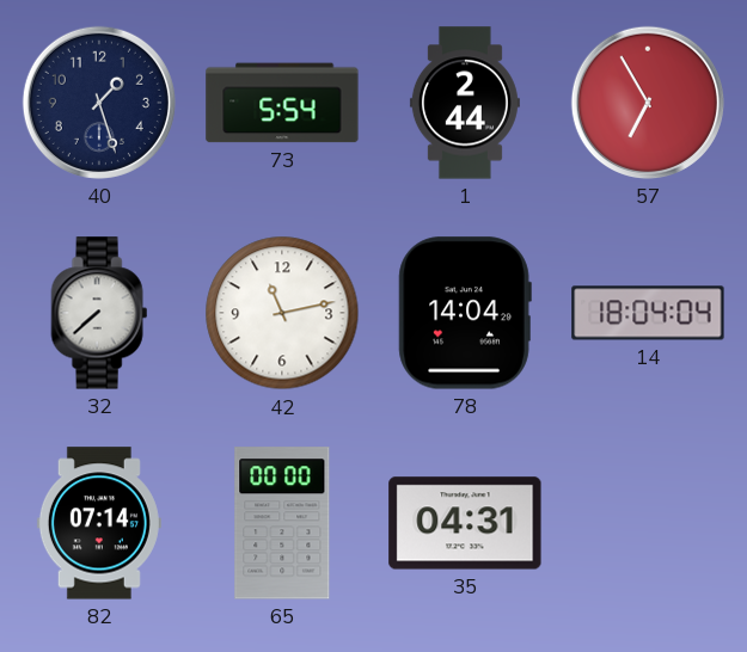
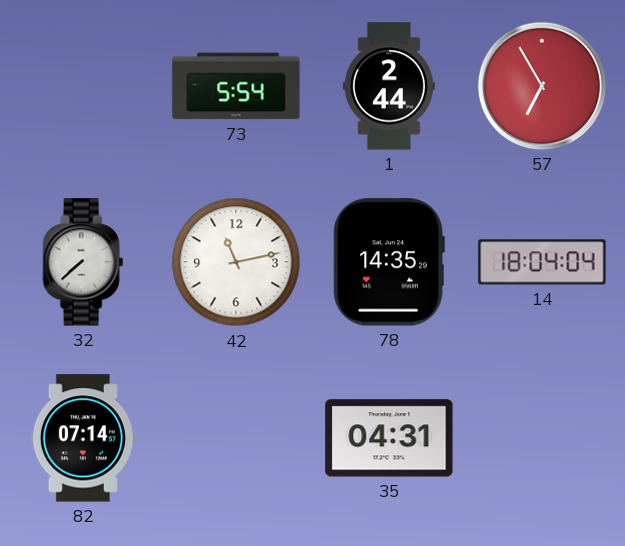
40: 1:27 -> none
78: 14:04 -> 14:35
65: 00:00 -> none
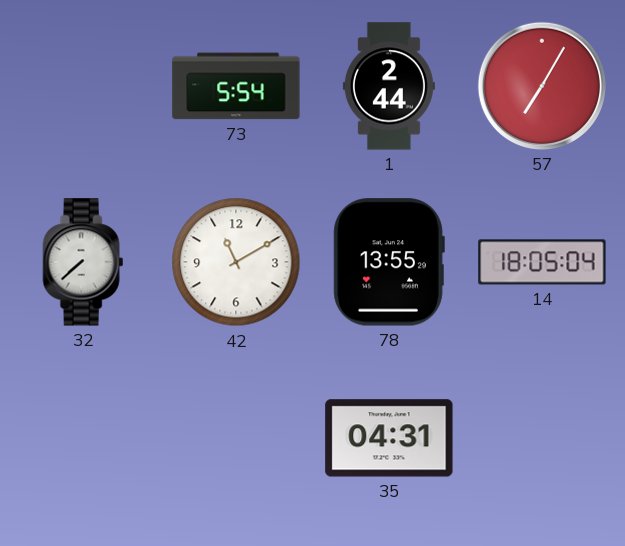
57: 6:55 -> 7:05
42: 11:13 -> 11:10
78: 14:35 -> 13:55
14: 18:04 -> 18:05
82: 07:14 -> none
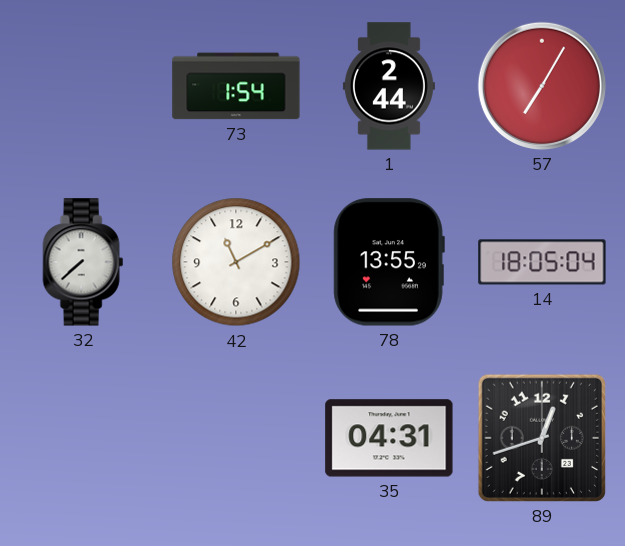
73: 5:54 -> 1:54
89: none -> 12:42
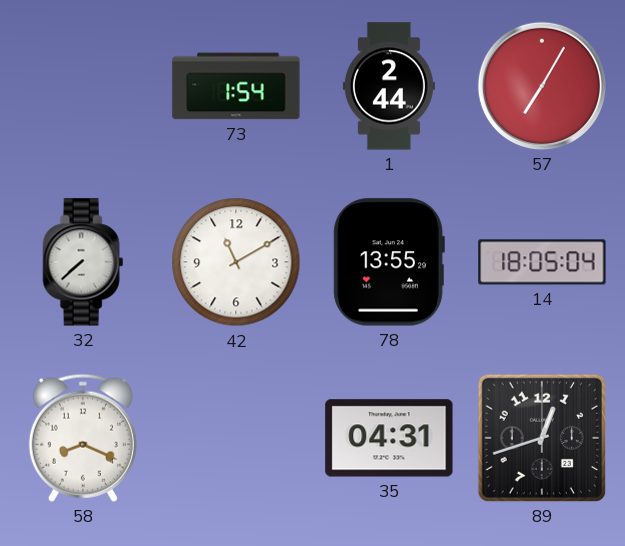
58: none -> 8:19
